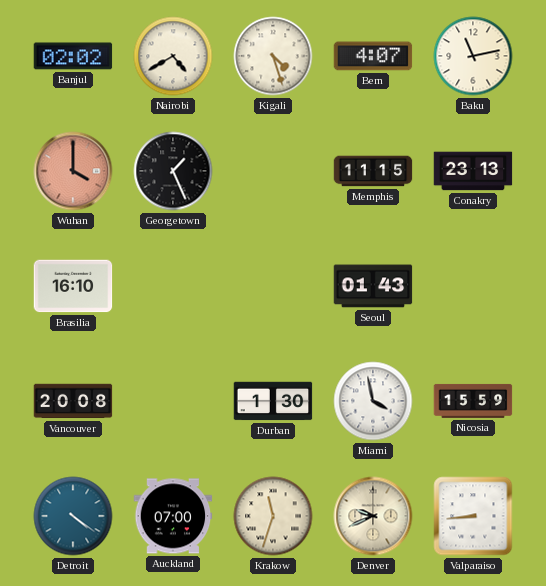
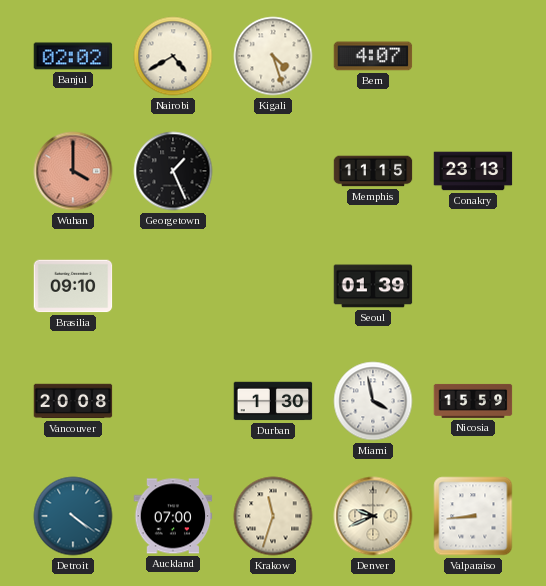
Baku: 11:13 -> none
Brasilia: 16:10 -> 09:10
Seoul: 01:43 -> 01:39
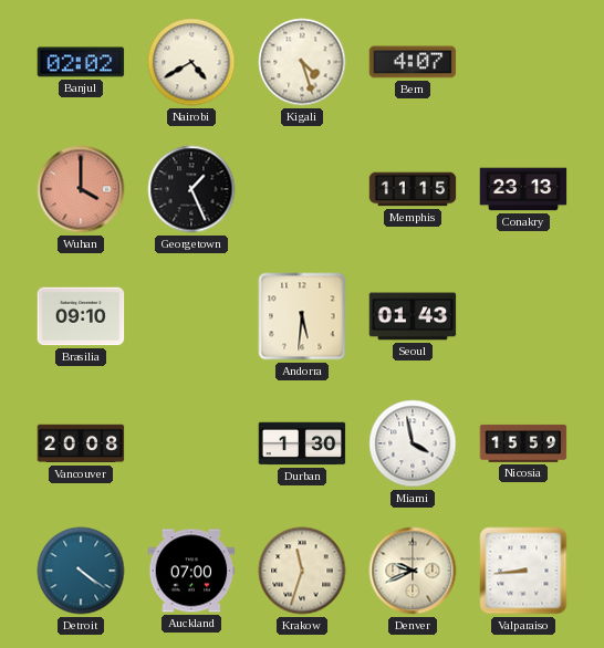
Andorra: none -> 5:31
Seoul: 01:39 -> 01:43
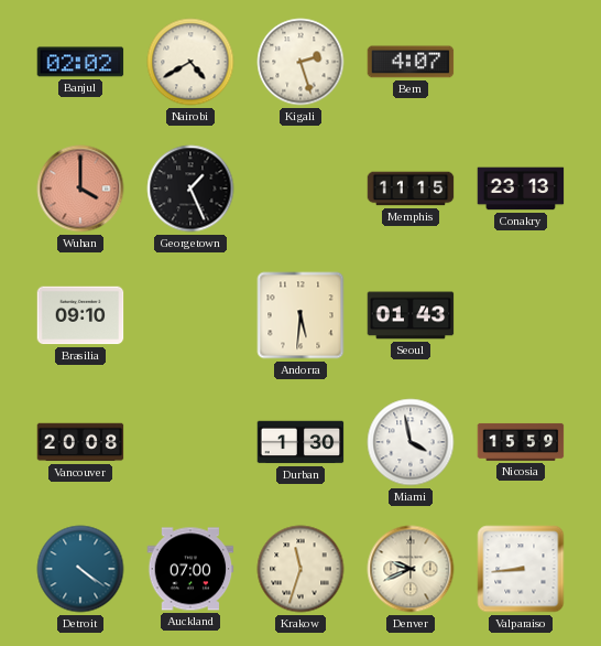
Kigali: 4:27 -> 2:27
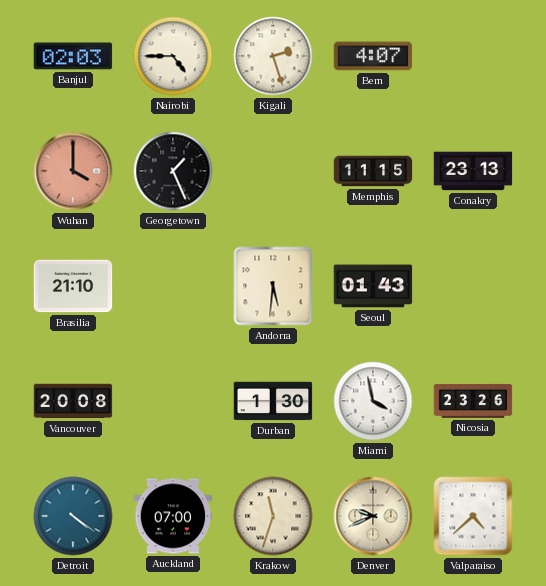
Banjul: 02:02 -> 02:03
Nairobi: 4:40 -> 4:45
Brasilia: 09:10 -> 21:10
Nicosia: 15:59 -> 23:26
Valparaiso: 8:44 -> 4:38
